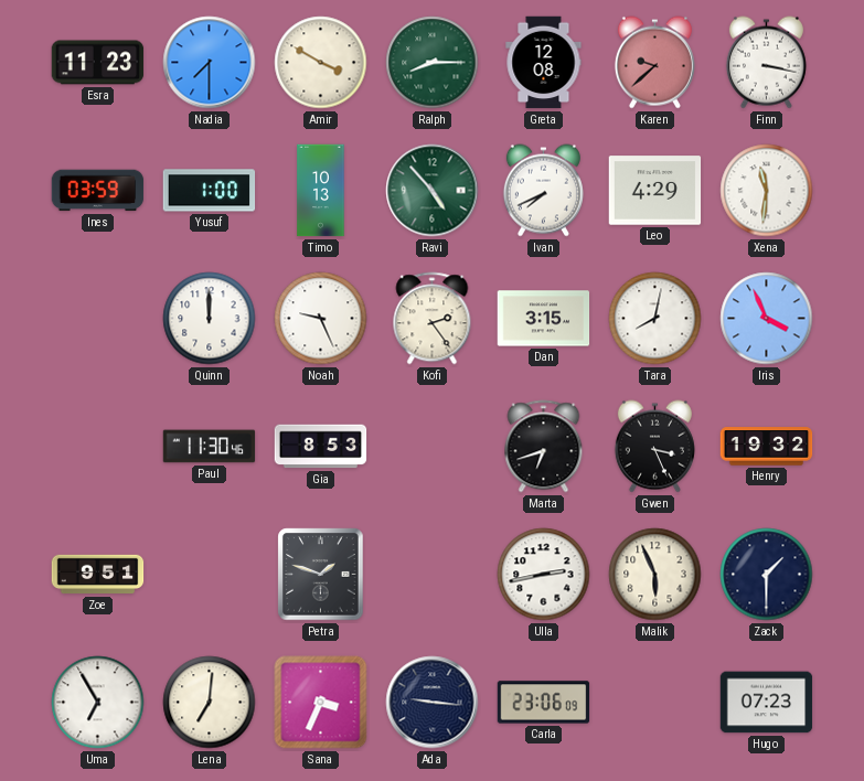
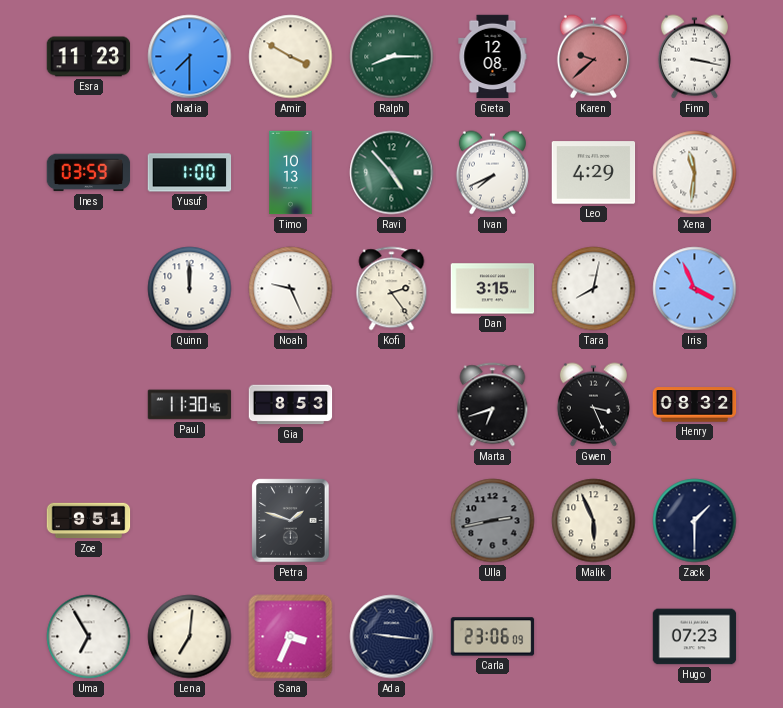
Henry: 19:32 -> 08:32
Ulla dial: white -> grey
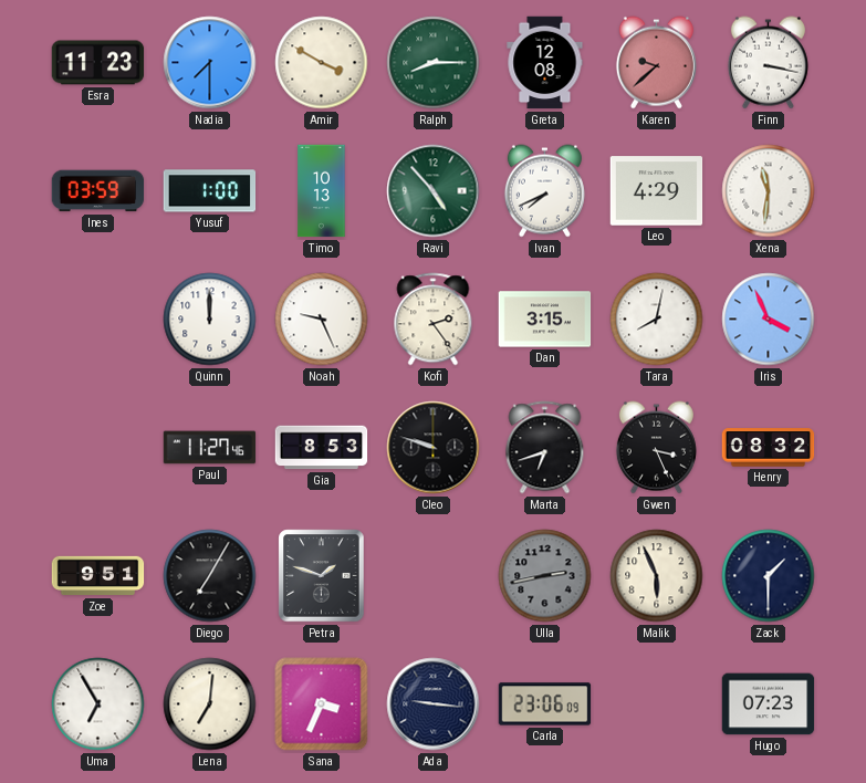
Paul: 11:30 -> 11:27
Cleo: none -> 9:48
Diego: none -> 7:05
